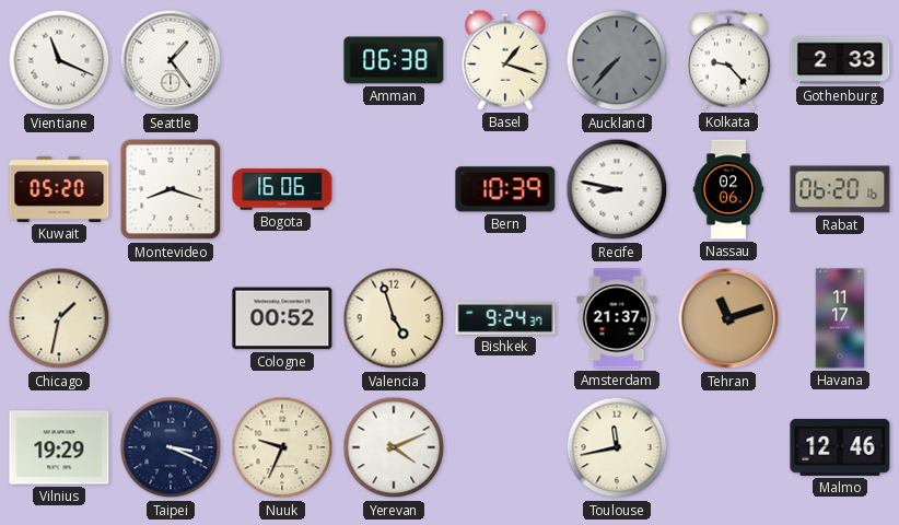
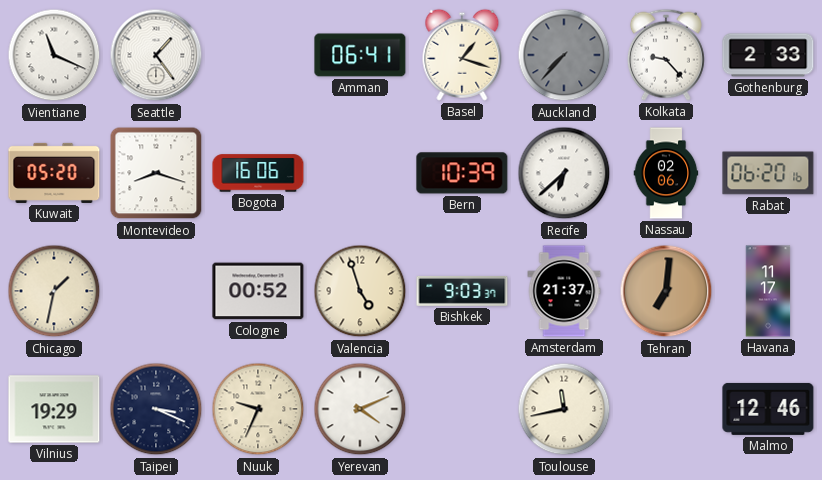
Amman: 06:38 -> 06:41
Recife: 8:47 -> 6:38
Bishkek: 9:24 -> 9:03
Tehran: 11:12 -> 7:01
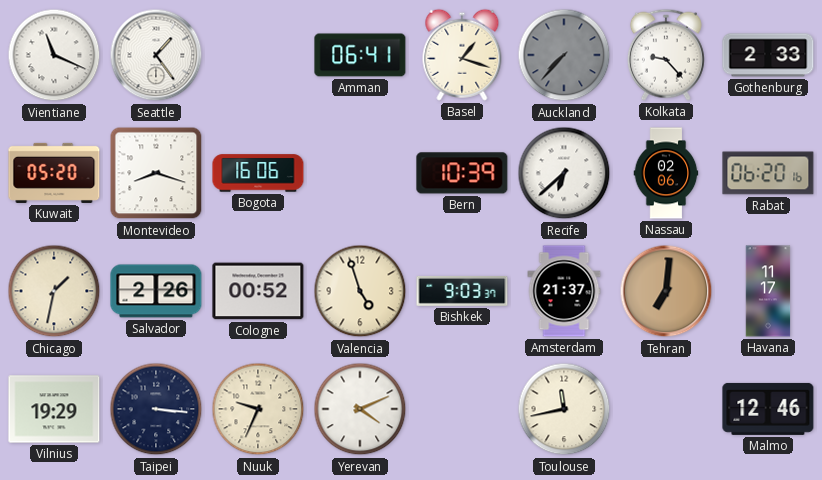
Salvador: none -> 2:26
Taipei: 3:19 -> 3:16
